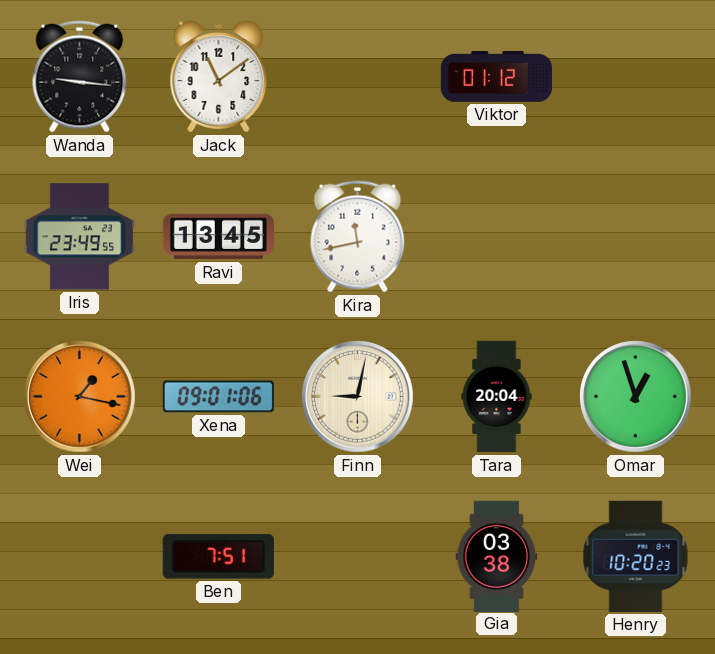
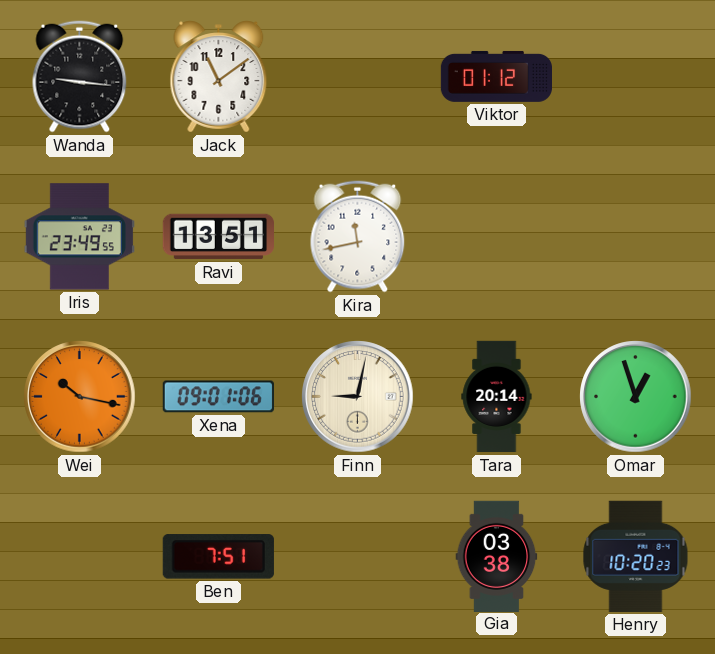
Ravi: 13:45 -> 13:51
Wei: 1:17 -> 10:17
Tara: 20:04 -> 20:14
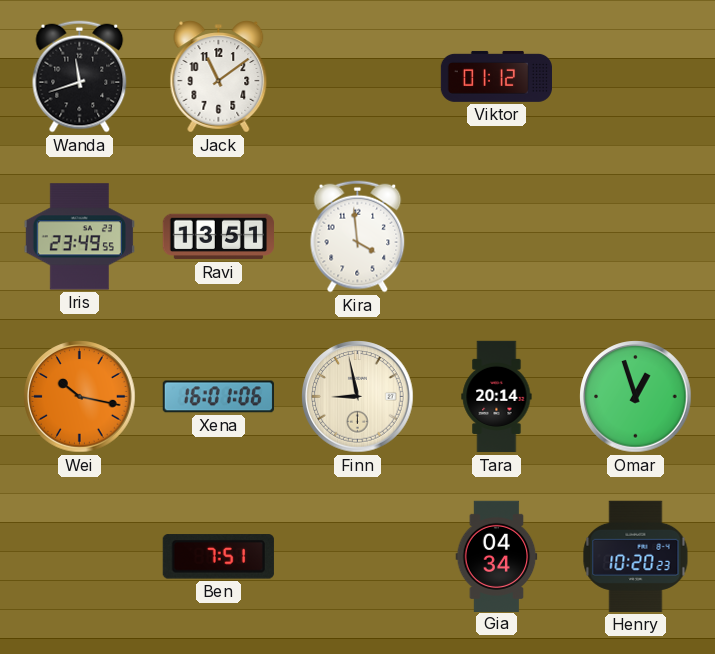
Wanda: 9:16 -> 11:42
Kira: 11:43 -> 3:59
Xena: 09:01 -> 16:01
Finn: 9:02 -> 8:58
Gia: 03:38 -> 04:34
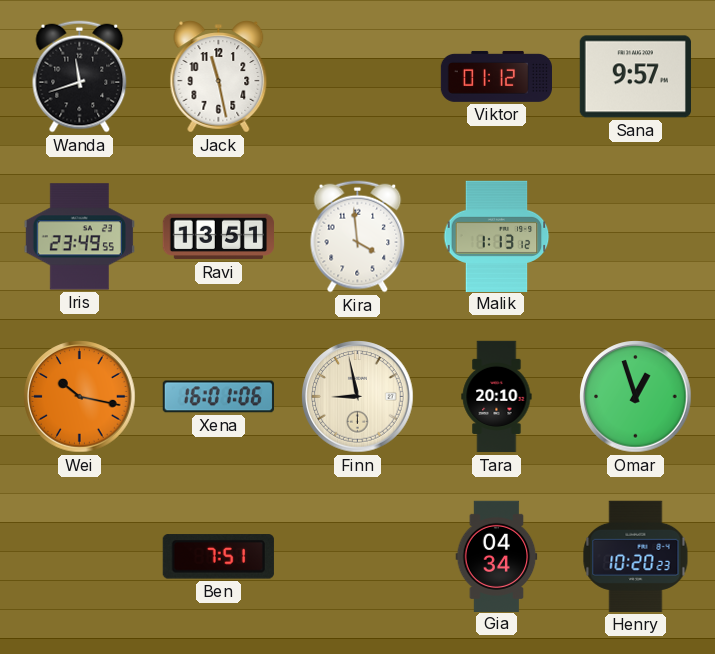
Jack: 11:09 -> 11:28
Sana: none -> 9:57
Malik: none -> 1:13
Tara: 20:14 -> 20:10
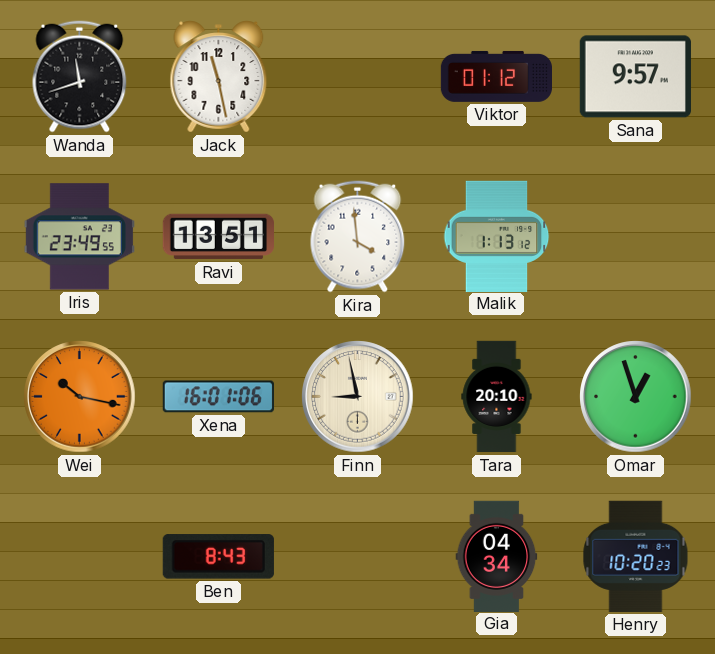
Ben: 7:51 -> 8:43
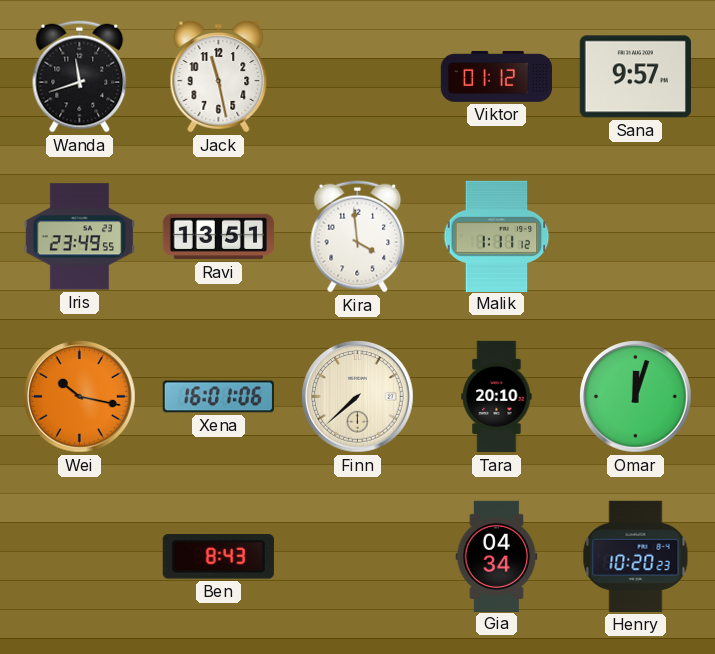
Malik: 1:13 -> 1:11
Finn: 8:58 -> 7:38
Omar: 12:57 -> 12:03
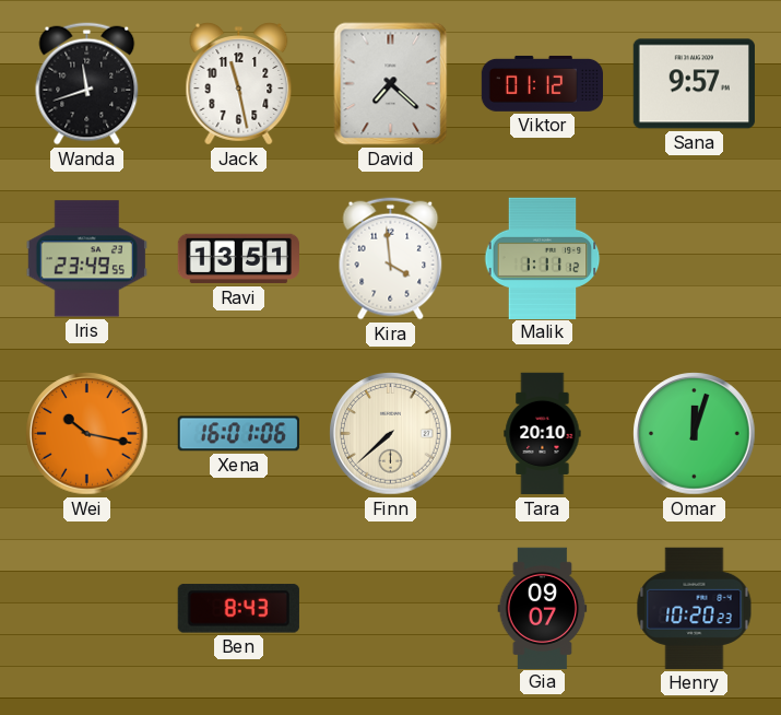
David: none -> 7:22
Gia: 04:34 -> 09:07
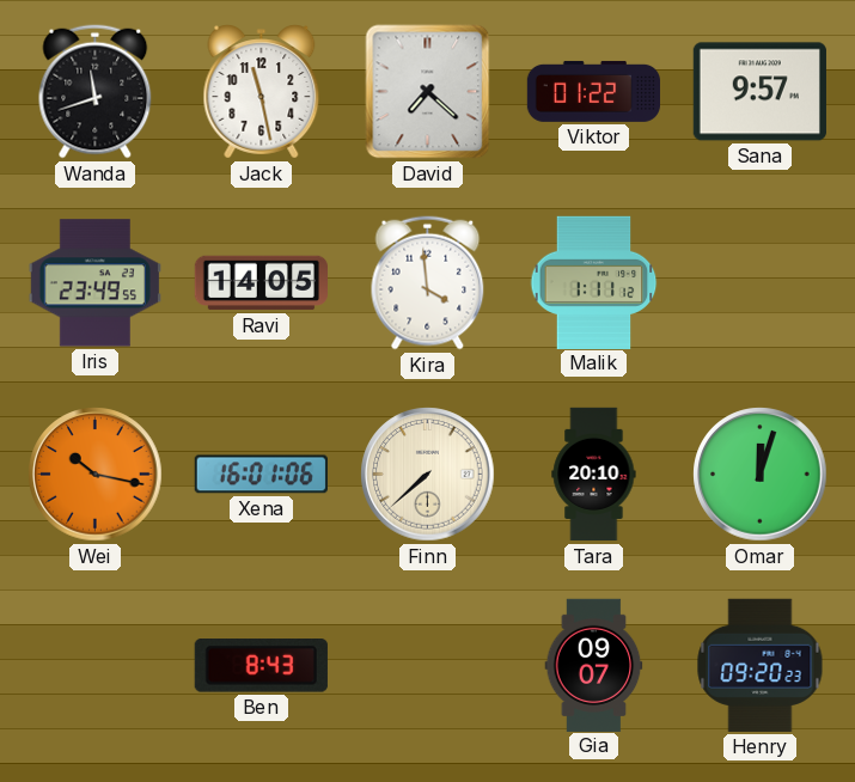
Viktor: 01:12 -> 01:22
Ravi: 13:51 -> 14:05
Henry: 10:20 -> 09:20
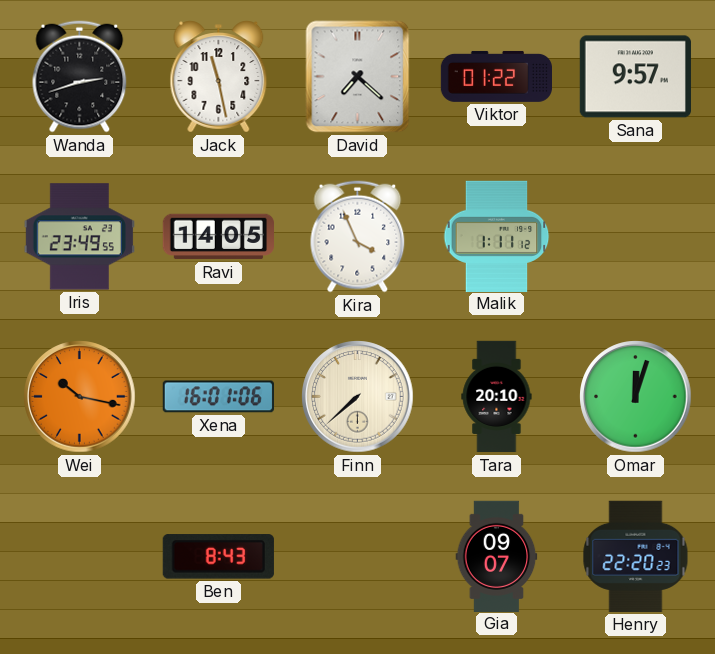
Wanda: 11:42 -> 2:42
Kira: 3:59 -> 3:56
Henry: 09:20 -> 22:20
